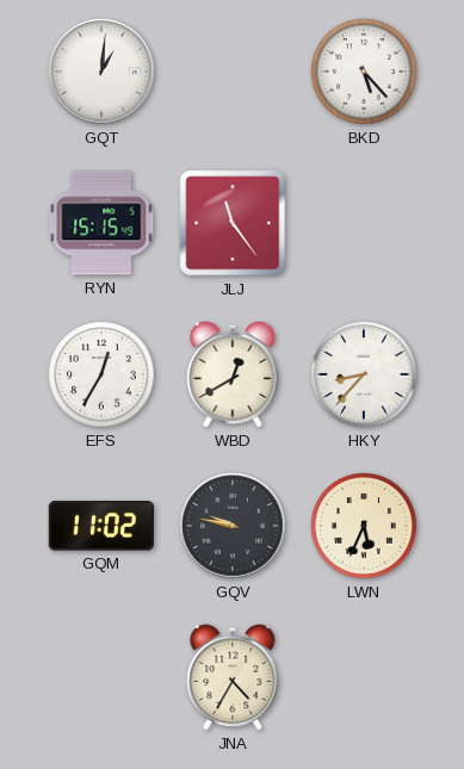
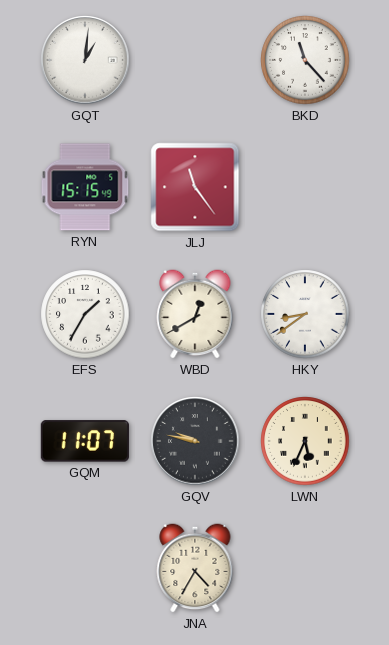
BKD: 5:23 -> 11:23
EFS: 12:35 -> 1:35
HKY: 8:37 -> 8:39
GQM: 11:02 -> 11:07
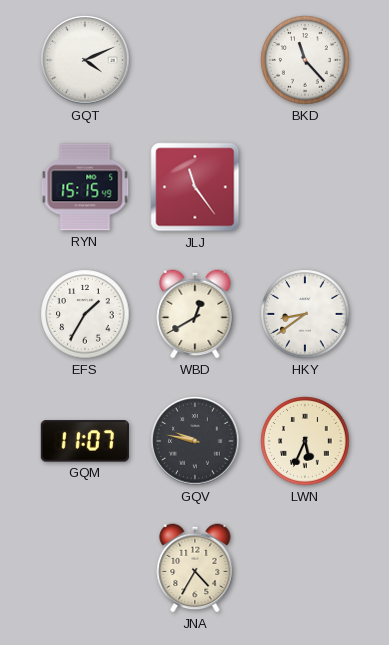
GQT: 1:01 -> 4:11
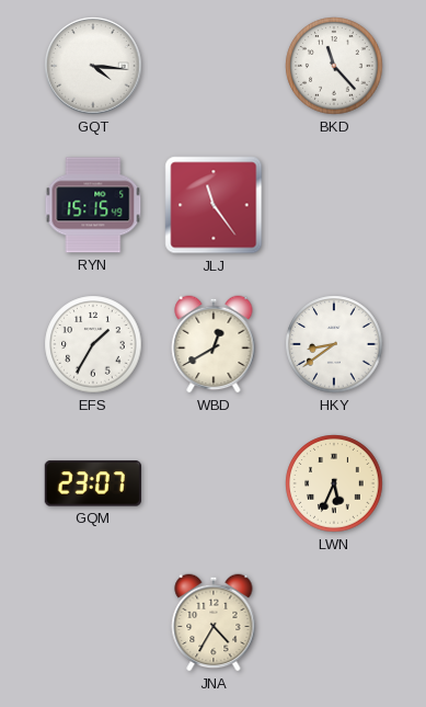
GQT: 4:11 -> 4:16
GQM: 11:07 -> 23:07
GQV: 9:47 -> none
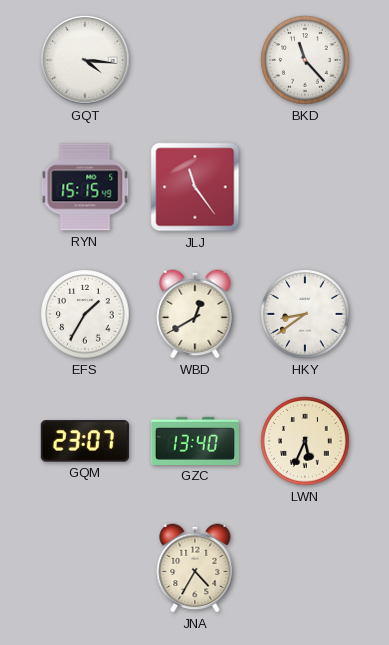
GZC: none -> 13:40
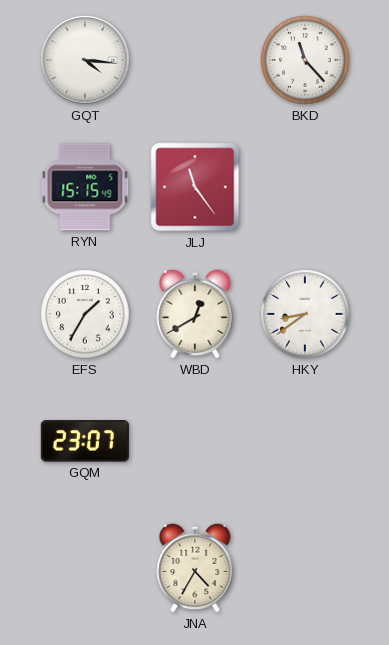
GZC: 13:40 -> none
LWN: 5:34 -> none
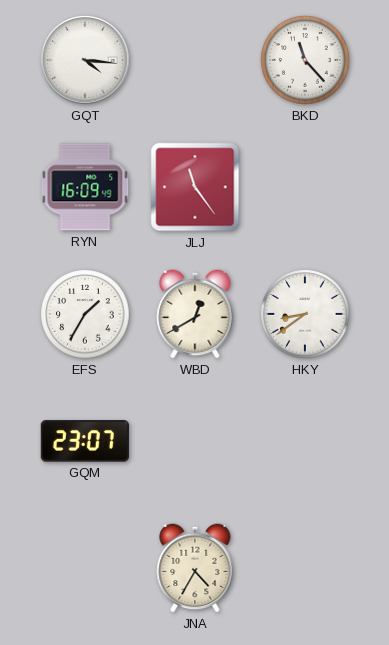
RYN: 15:15 -> 16:09
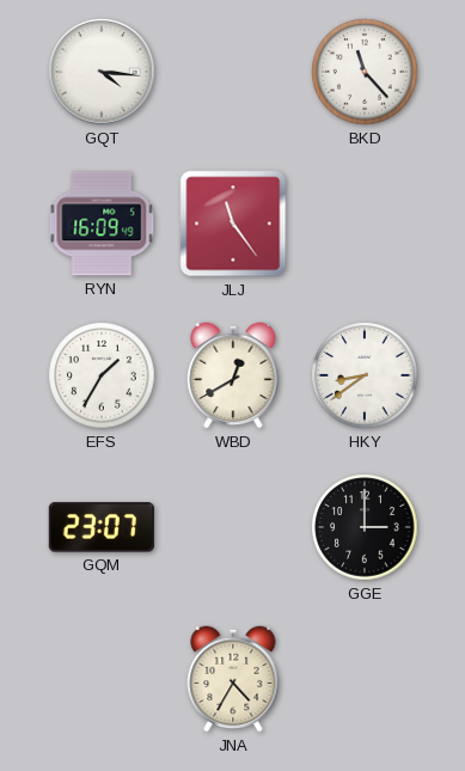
GGE: none -> 3:00
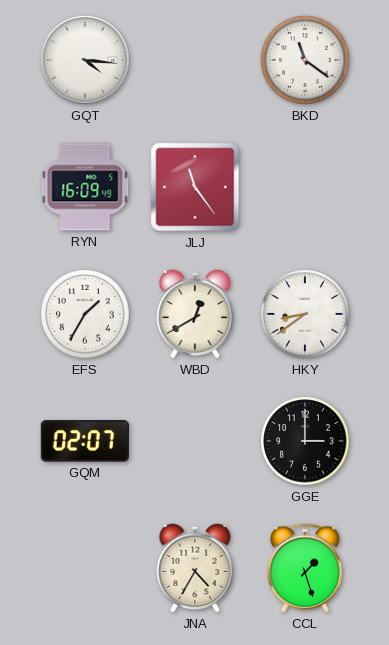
BKD: 11:23 -> 11:21
GQM: 23:07 -> 02:07
CCL: none -> 1:27
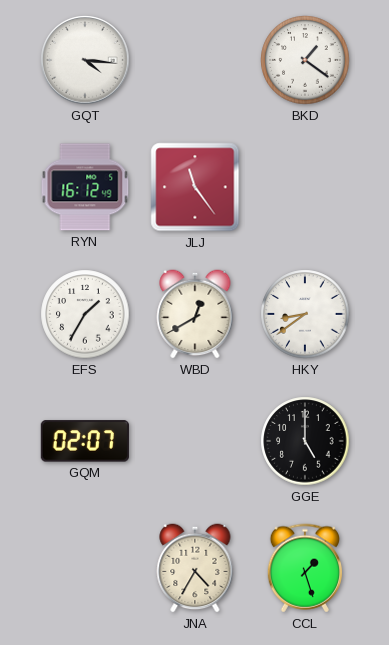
BKD: 11:21 -> 1:21
RYN: 16:09 -> 16:12
GGE: 3:00 -> 5:00
